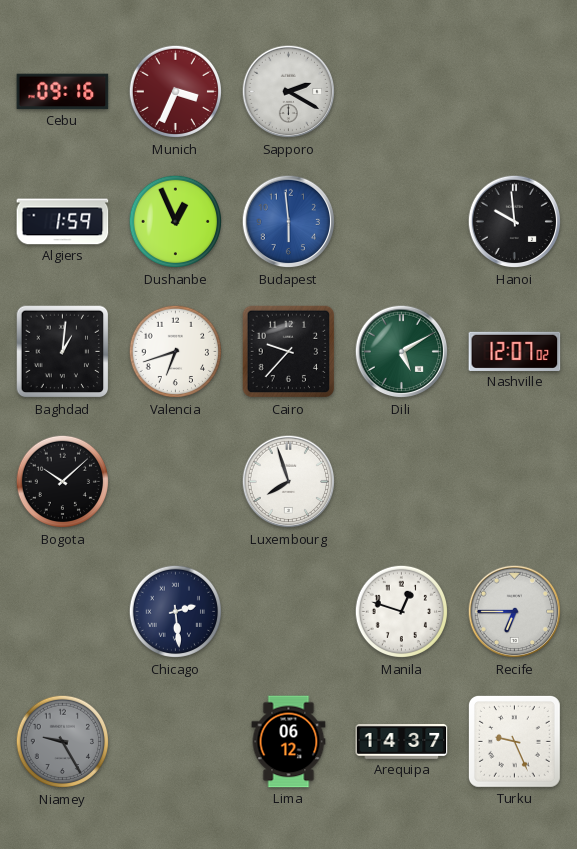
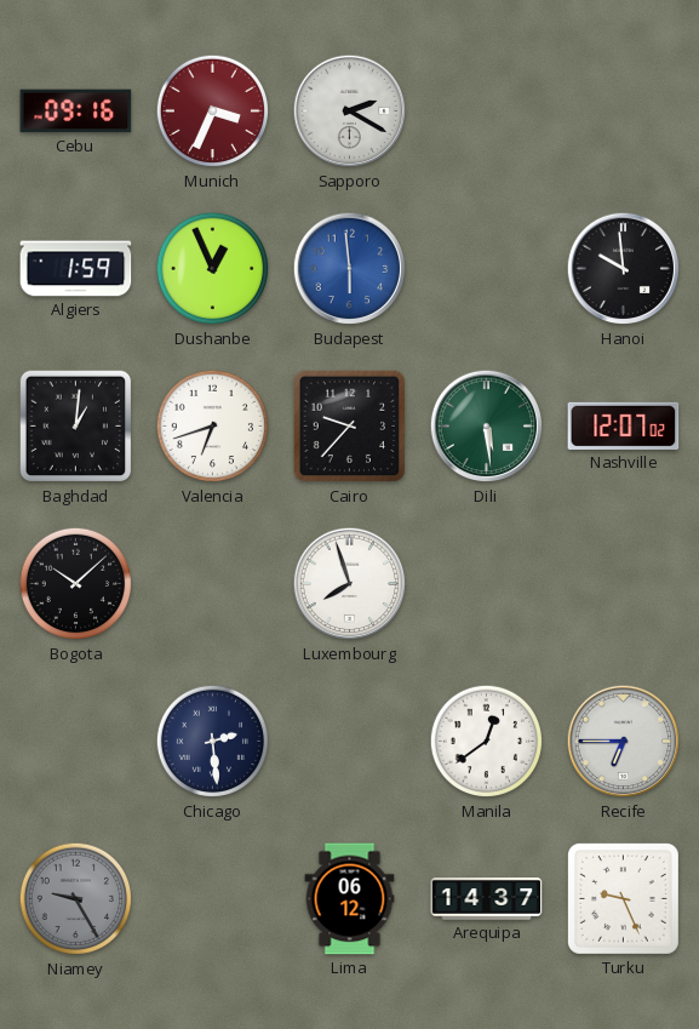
Dili: 5:10 -> 5:29
Manila: 12:48 -> 12:39
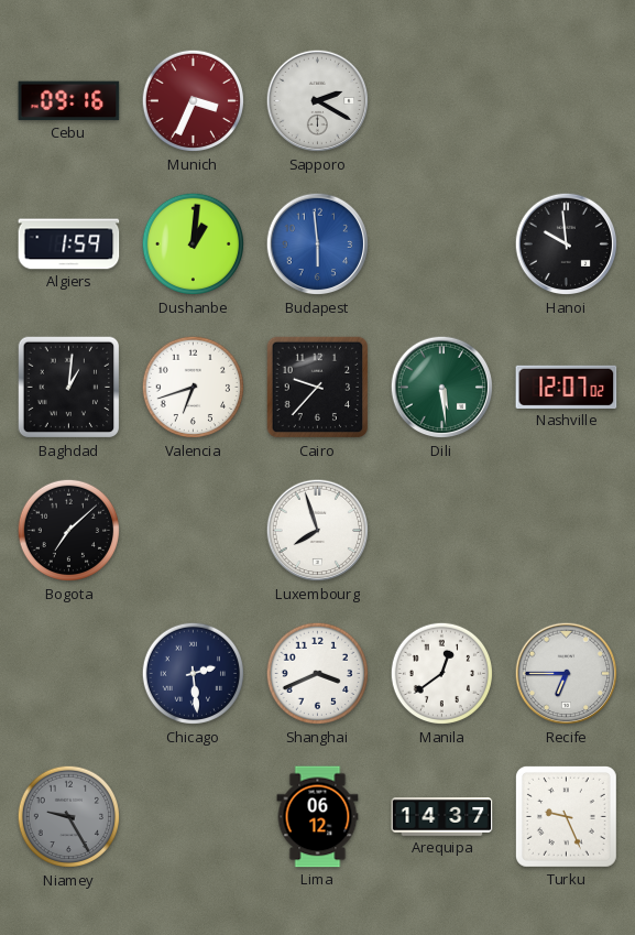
Dushanbe: 12:56 -> 1:01
Bogota: 10:08 -> 7:08
Shanghai: none -> 3:41
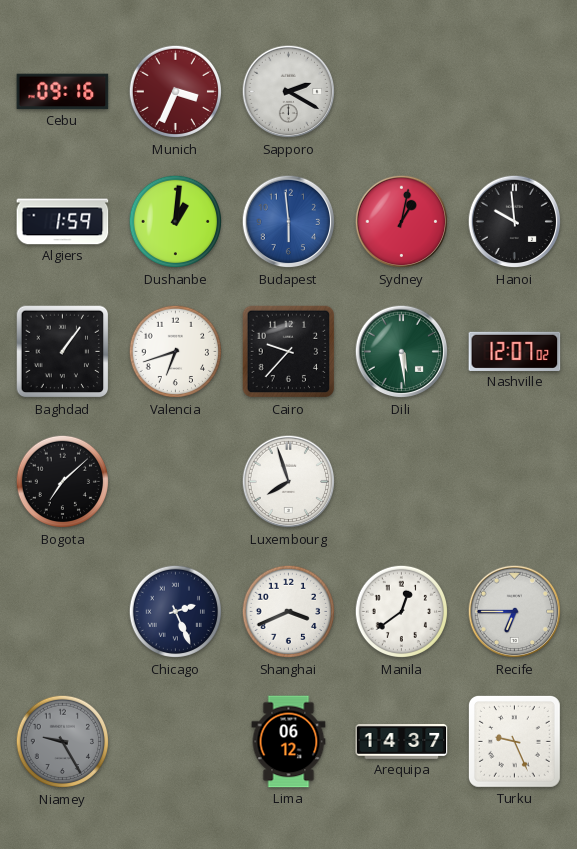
Sydney: none -> 1:02
Baghdad: 1:01 -> 1:06
Chicago: 2:29 -> 2:26
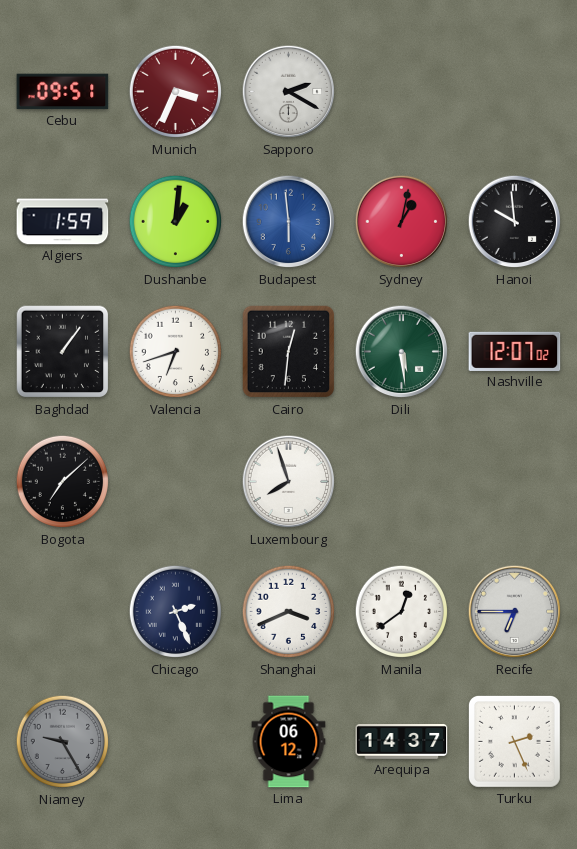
Cebu: 09:16 -> 09:51
Cairo: 9:37 -> 12:31
Turku: 9:26 -> 2:26
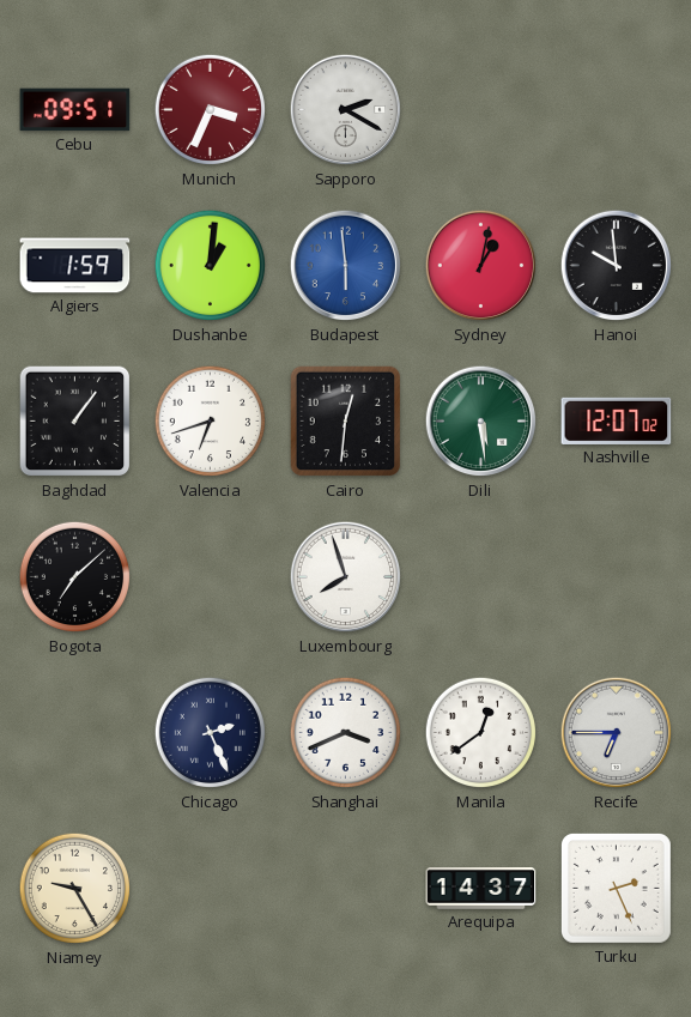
Niamey dial: grey -> cream
Lima: 06:12 -> none
